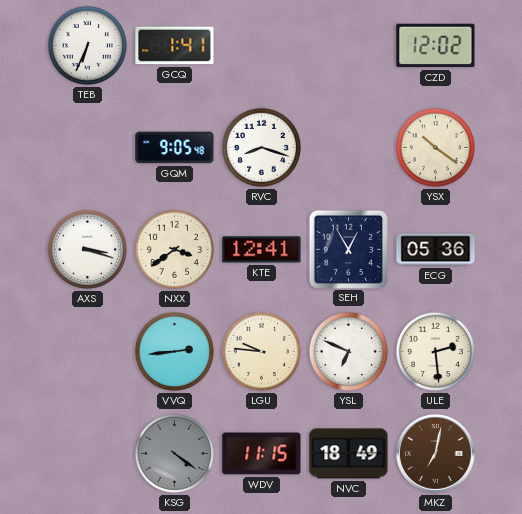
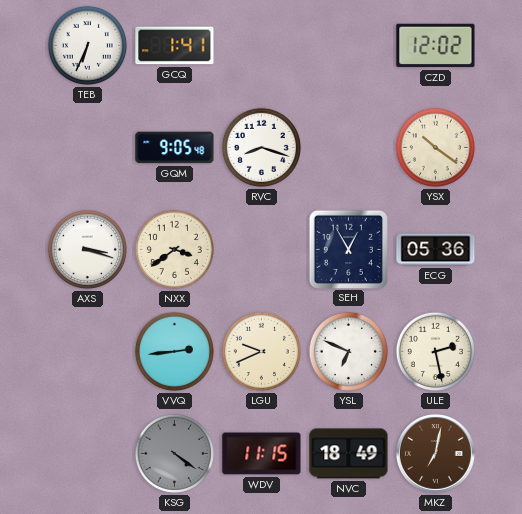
KTE: 12:41 -> none
LGU: 9:46 -> 9:41
ULE: 2:29 -> 2:28
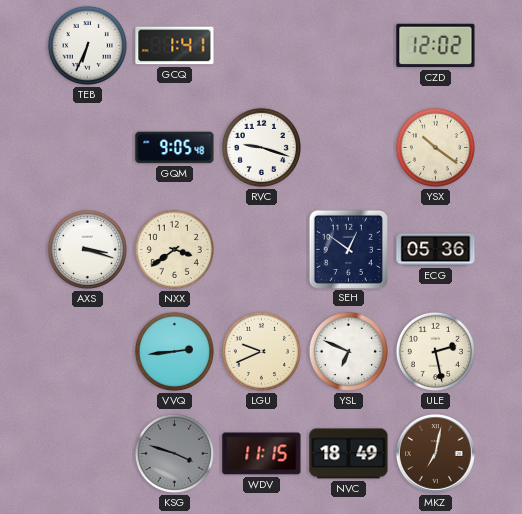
RVC: 8:18 -> 9:18
SEH: 12:55 -> 12:51
KSG: 4:21 -> 3:48
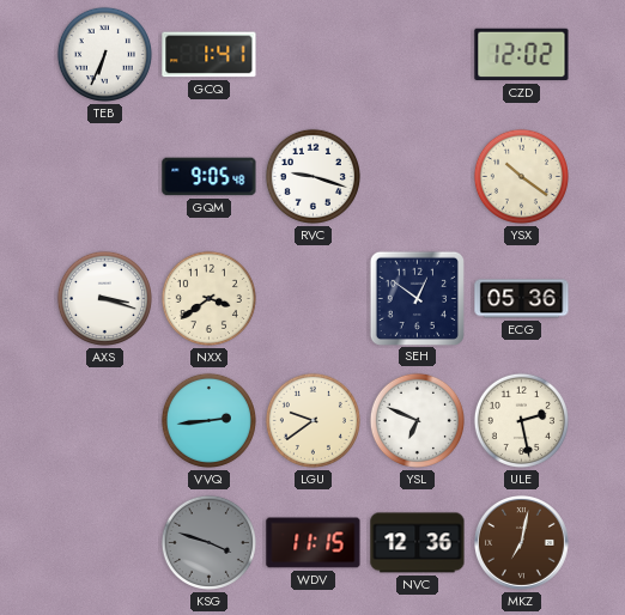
LGU: 9:41 -> 9:39
NVC: 18:49 -> 12:36
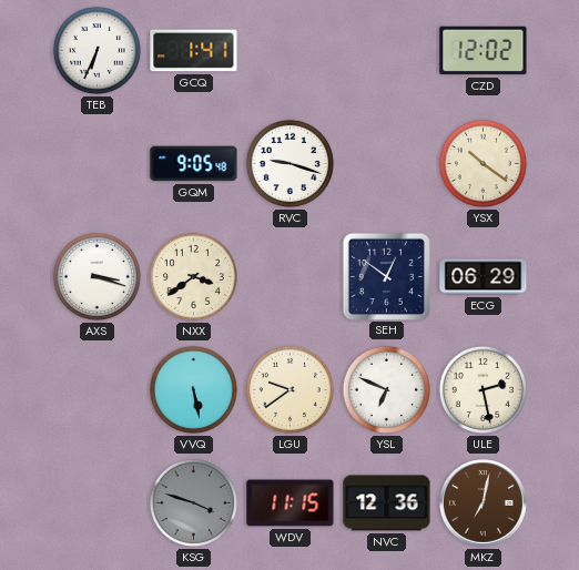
ECG: 05:36 -> 06:29
VVQ: 2:44 -> 5:28
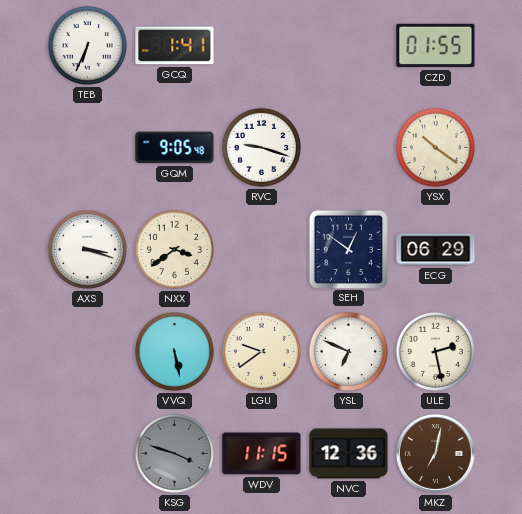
CZD: 12:02 -> 01:55
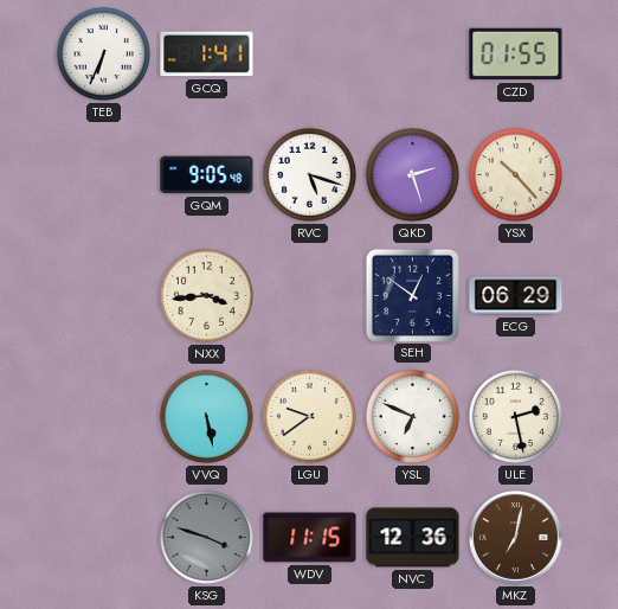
RVC: 9:18 -> 5:18
QKD: none -> 2:27
YSX: 10:21 -> 10:23
AXS: 3:18 -> none
NXX: 3:39 -> 3:44
